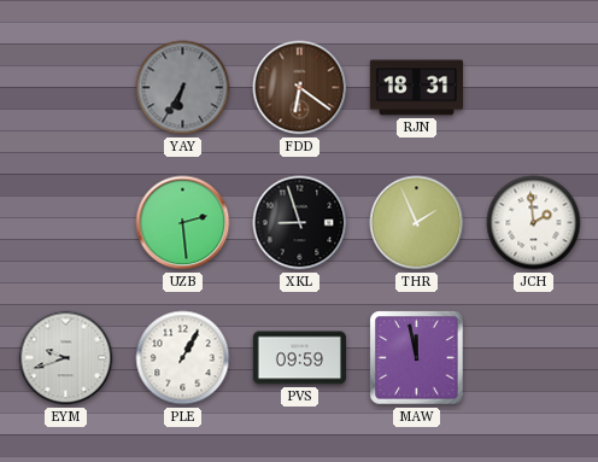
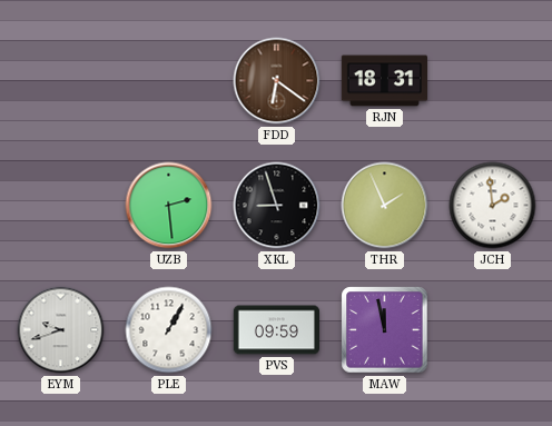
YAY: 6:35 -> none
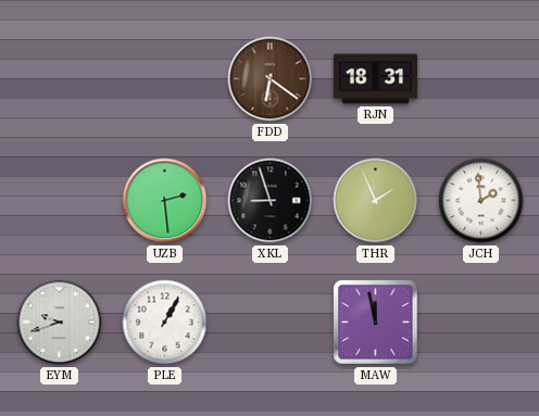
PVS: 09:59 -> none
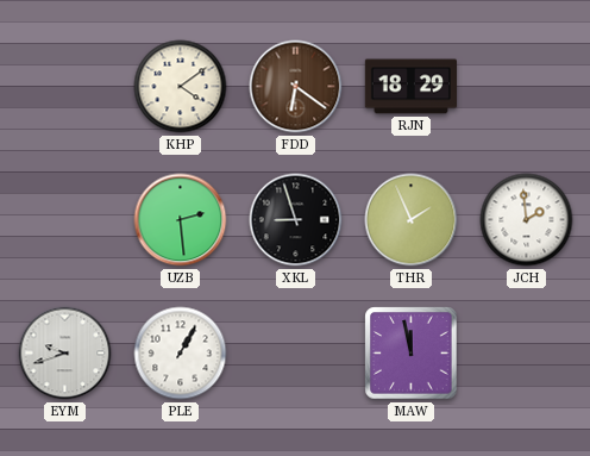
KHP: none -> 4:09
RJN: 18:31 -> 18:29
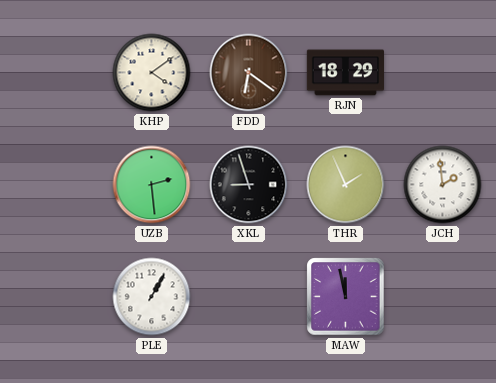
EYM: 9:42 -> none
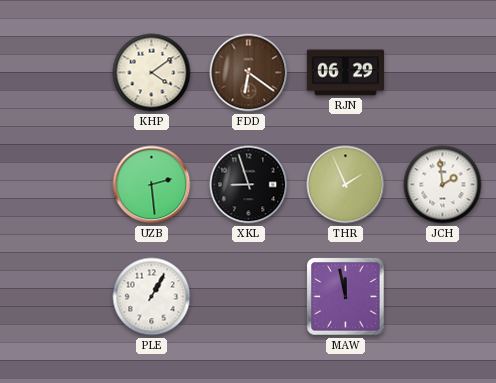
RJN: 18:29 -> 06:29
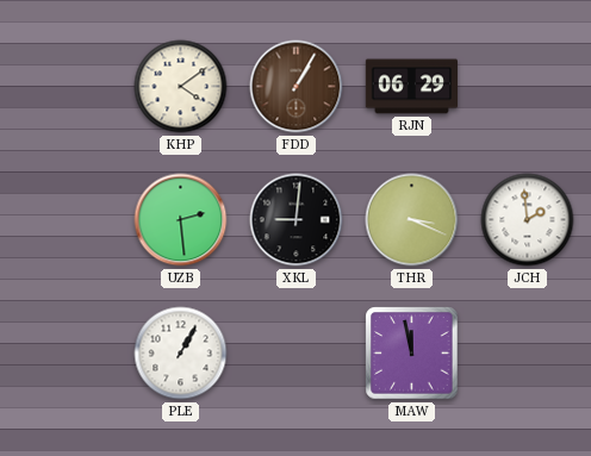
FDD: 6:21 -> 1:05
XKL: 8:57 -> 9:01
THR: 1:56 -> 3:19
